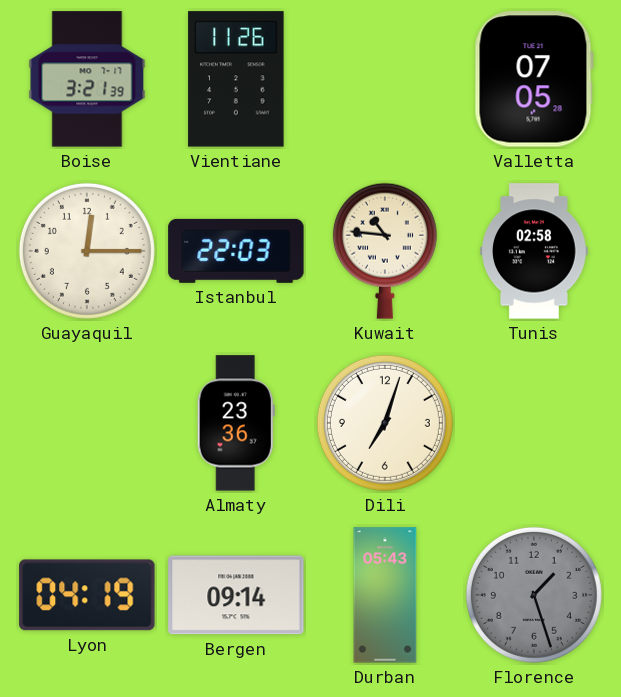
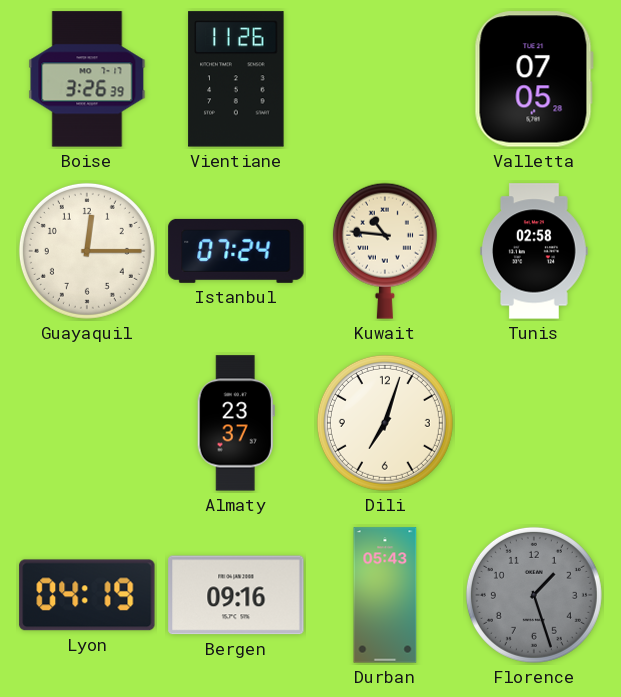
Boise: 3:21 -> 3:26
Istanbul: 22:03 -> 07:24
Almaty: 23:36 -> 23:37
Bergen: 09:14 -> 09:16
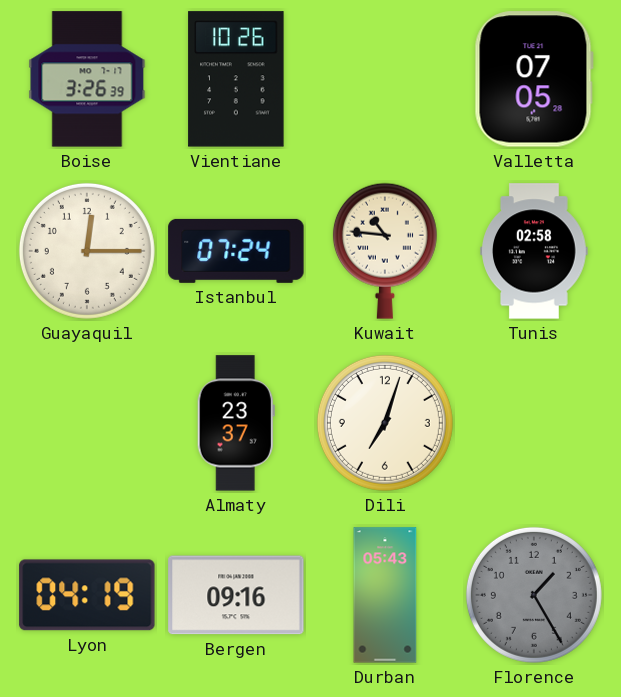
Vientiane: 11:26 -> 10:26
Florence: 1:27 -> 1:25
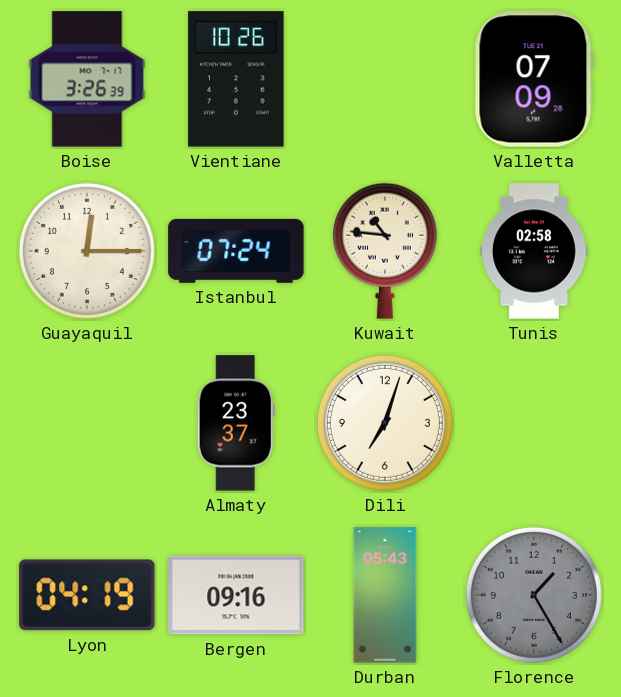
Valletta: 07:05 -> 07:09
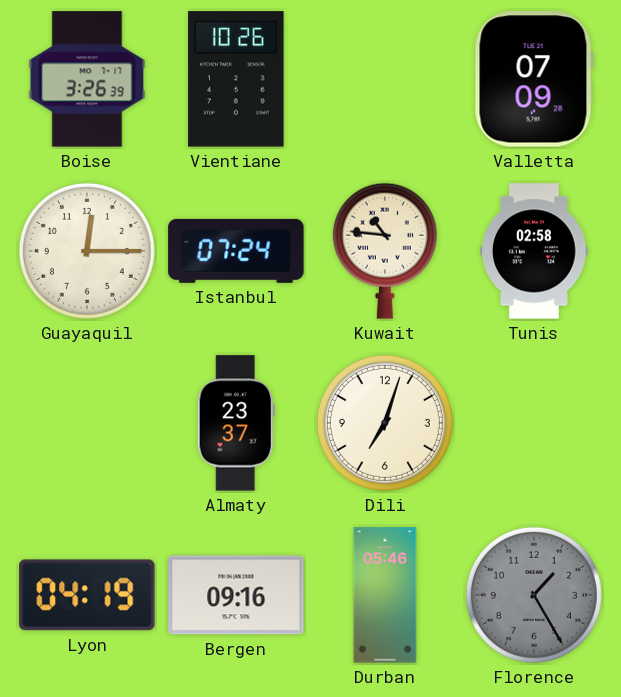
Durban: 05:43 -> 05:46
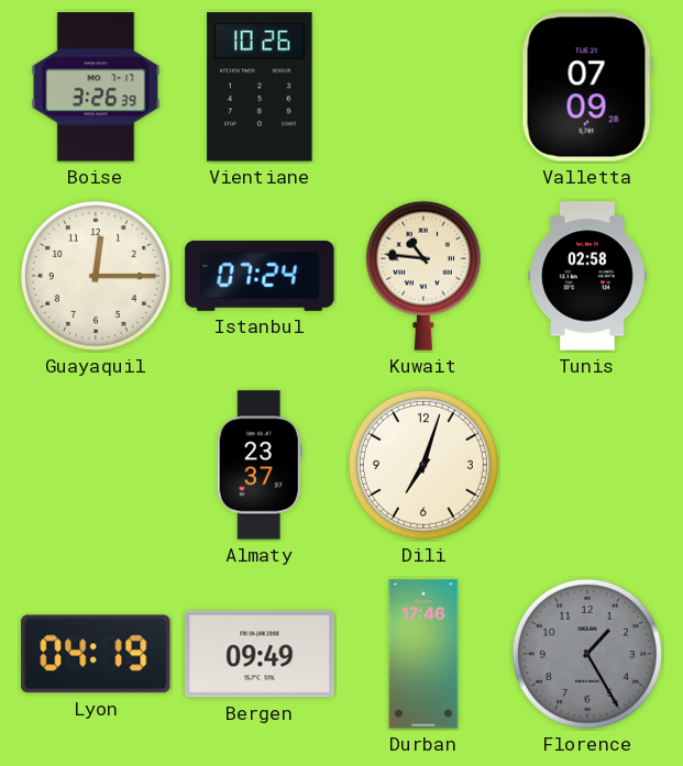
Bergen: 09:16 -> 09:49
Durban: 05:46 -> 17:46
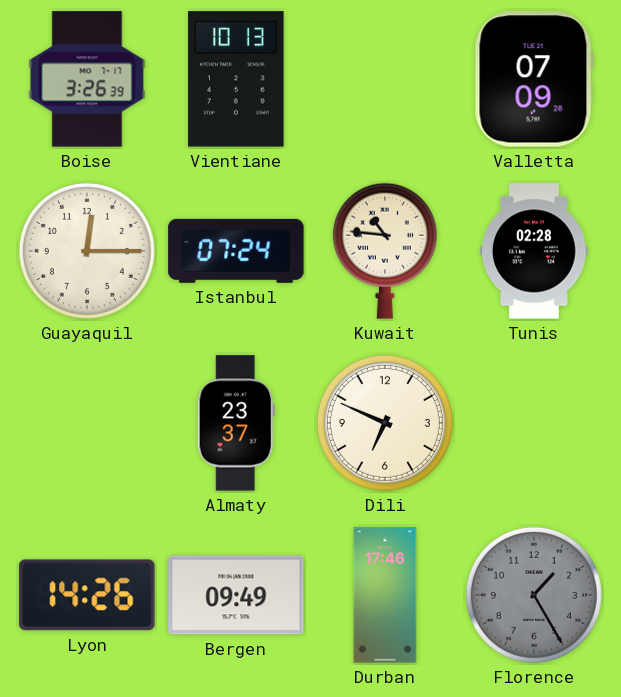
Vientiane: 10:26 -> 10:13
Tunis: 02:58 -> 02:28
Dili: 7:03 -> 6:49
Lyon: 04:19 -> 14:26
